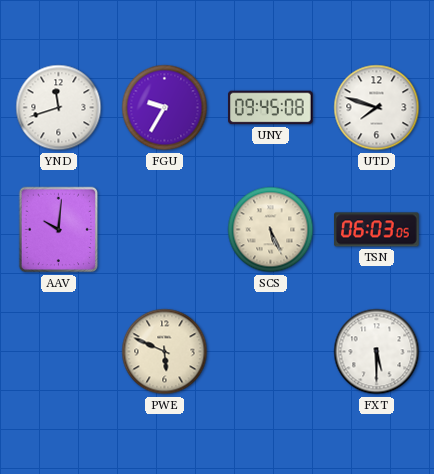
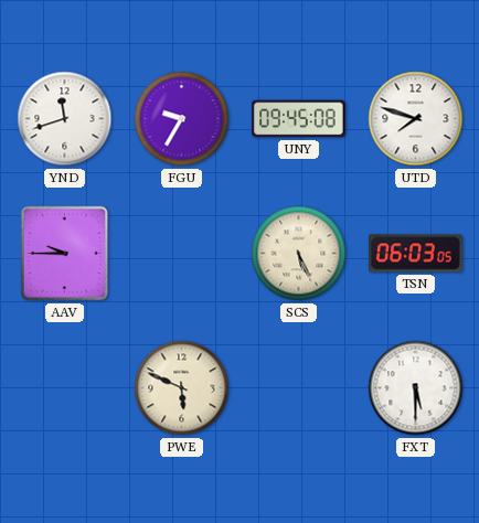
AAV: 10:01 -> 9:45
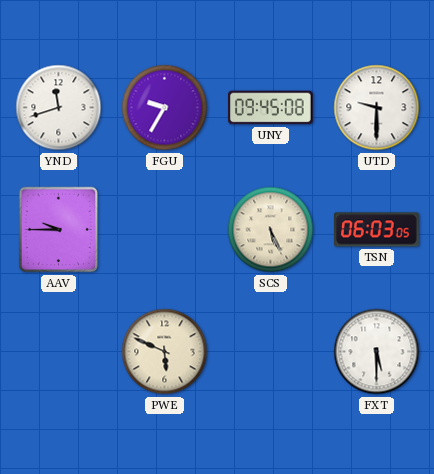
UTD: 7:48 -> 9:30
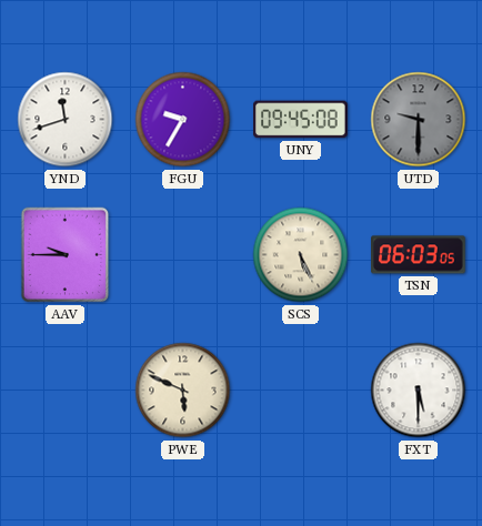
UTD dial: white -> grey
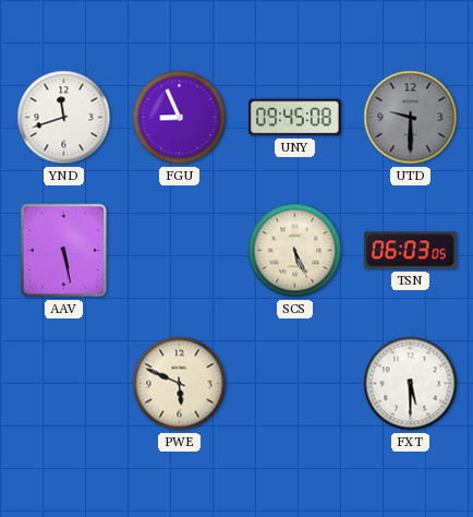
FGU: 9:35 -> 8:56
AAV: 9:45 -> 5:28
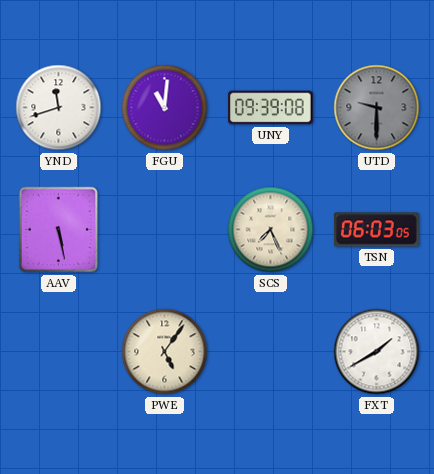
FGU: 8:56 -> 11:01
UNY: 09:45 -> 09:39
SCS: 5:26 -> 7:26
PWE: 5:49 -> 5:06
FXT: 5:30 -> 1:40
